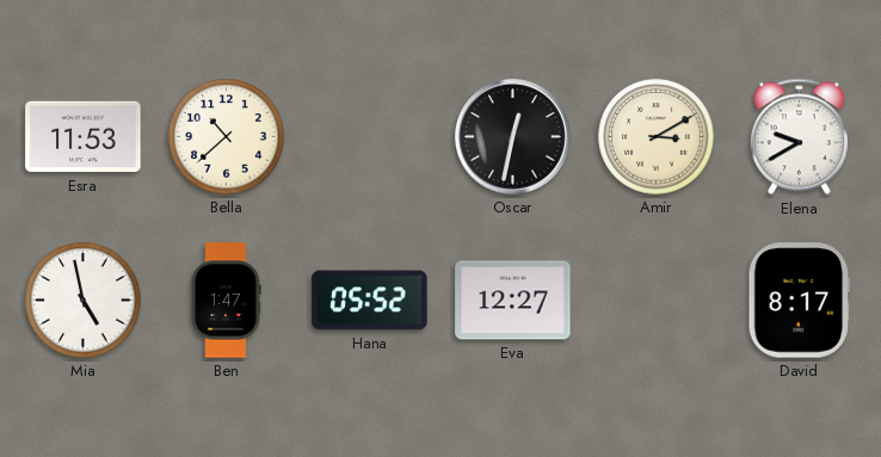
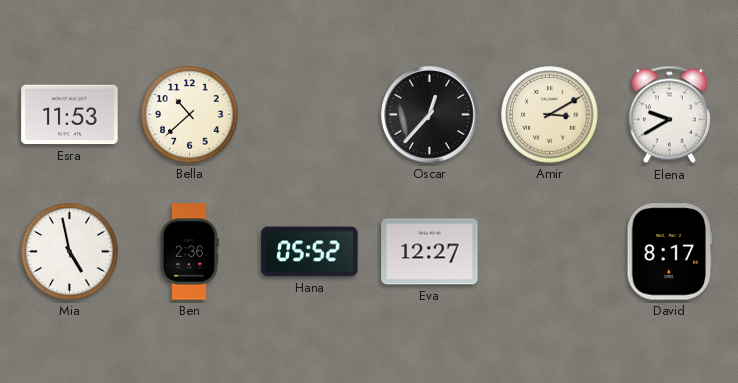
Oscar: 12:32 -> 12:37
Ben: 1:47 -> 2:36
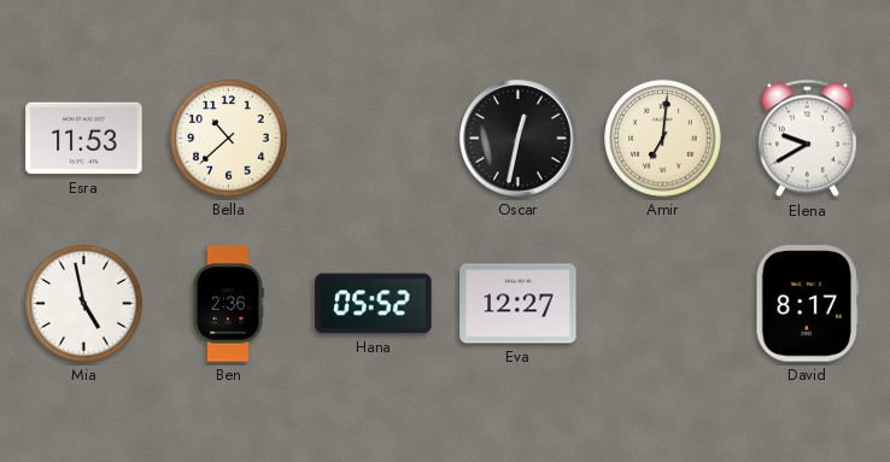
Oscar: 12:37 -> 12:32
Amir: 3:10 -> 7:01
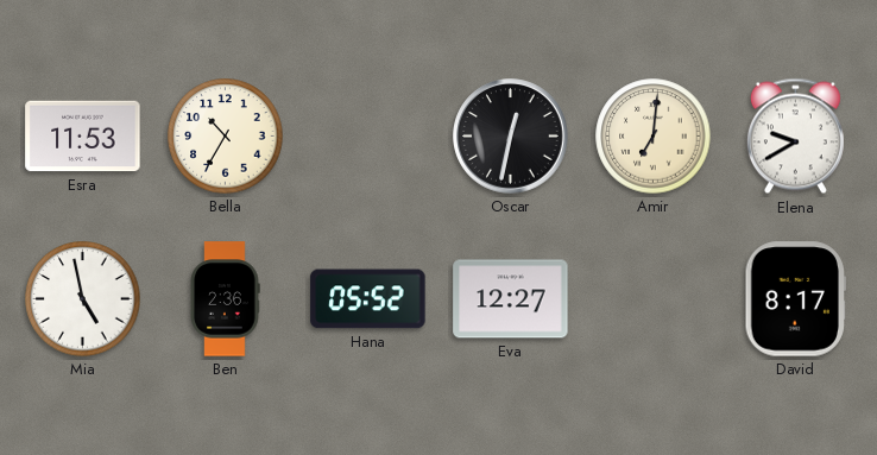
Bella: 10:38 -> 10:35
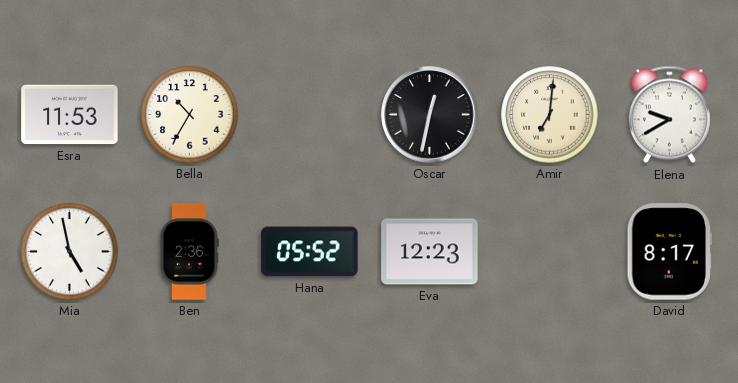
Eva: 12:27 -> 12:23
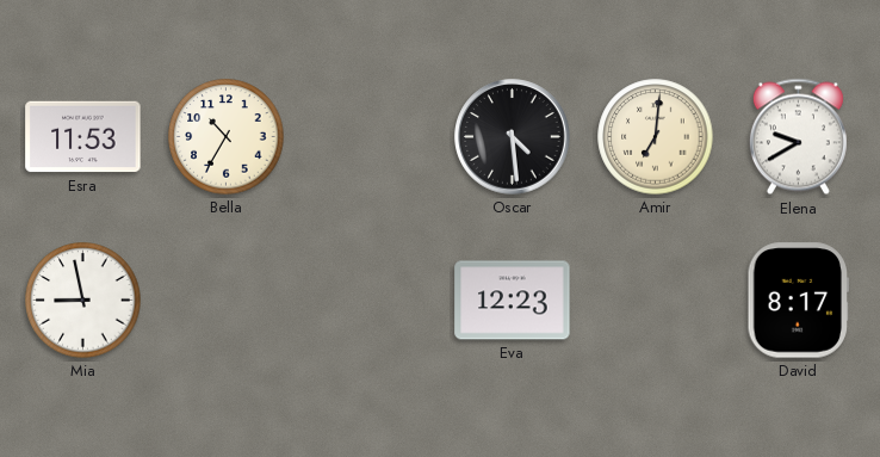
Oscar: 12:32 -> 4:29
Mia: 4:58 -> 8:58
Ben: 2:36 -> none
Hana: 05:52 -> none
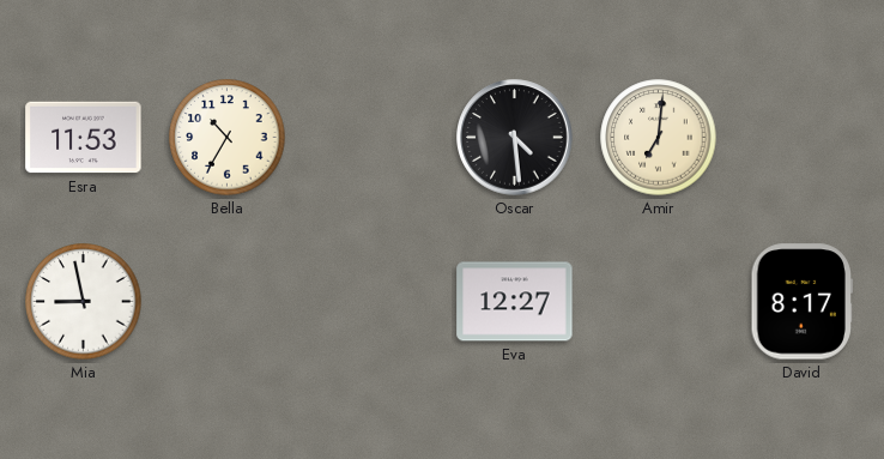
Elena: 9:40 -> none
Eva: 12:23 -> 12:27
